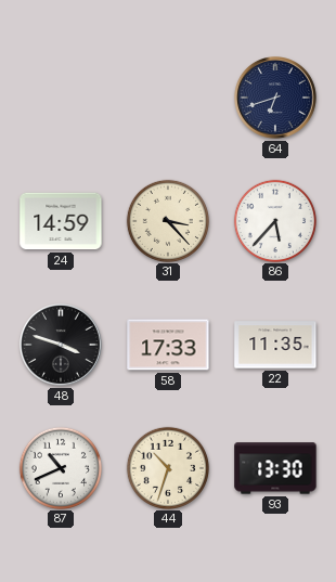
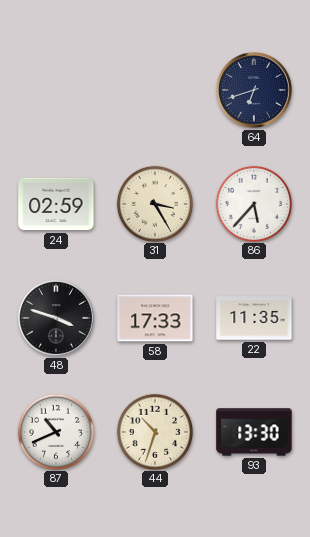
24: 14:59 -> 02:59
31: 3:23 -> 3:25
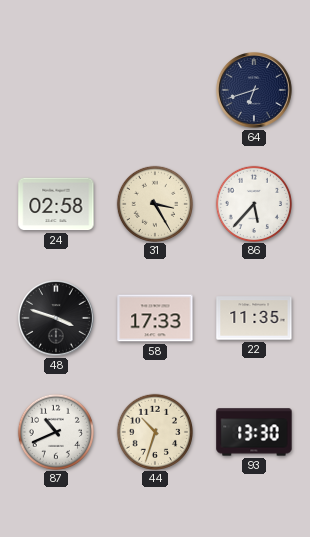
24: 02:59 -> 02:58
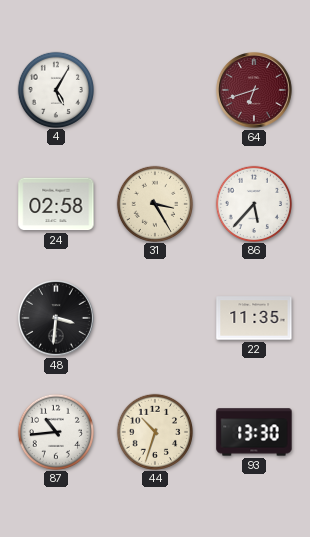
4: none -> 5:05
64 dial: navy -> burgundy
48: 3:48 -> 3:31
58: 17:33 -> none
87: 10:41 -> 10:44
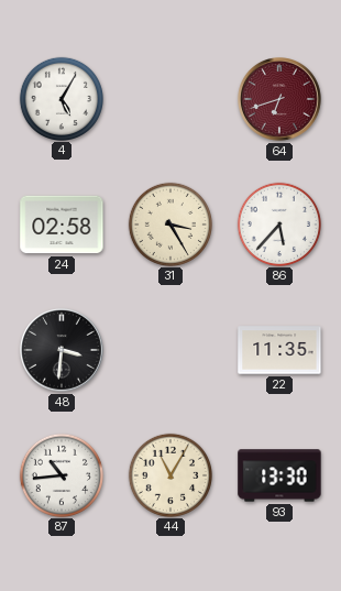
44: 10:33 -> 11:05
